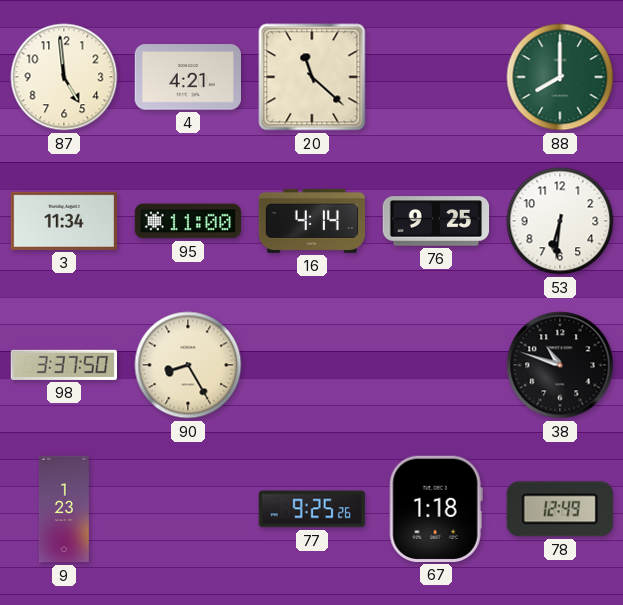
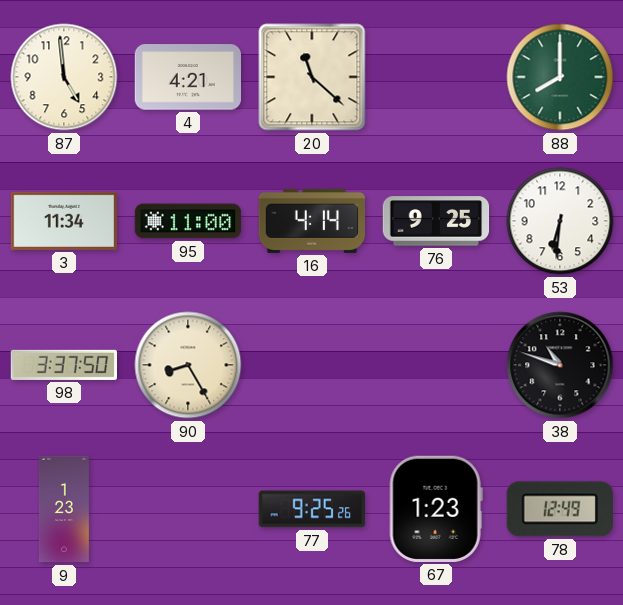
67: 1:18 -> 1:23
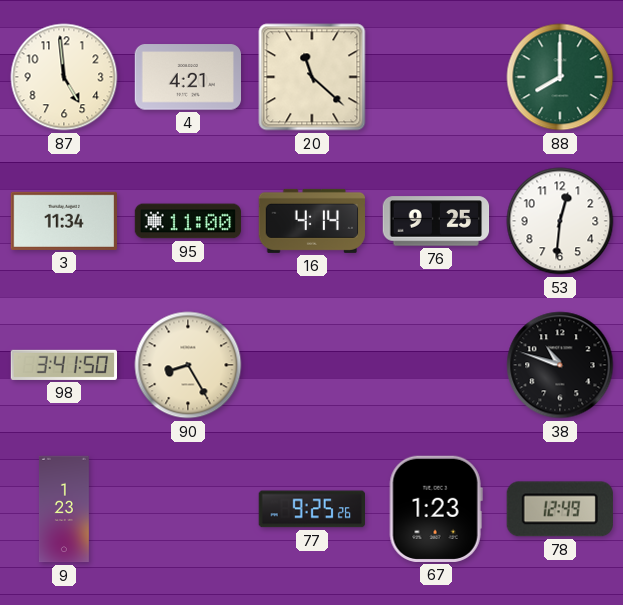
53: 6:31 -> 12:31
98: 3:37 -> 3:41
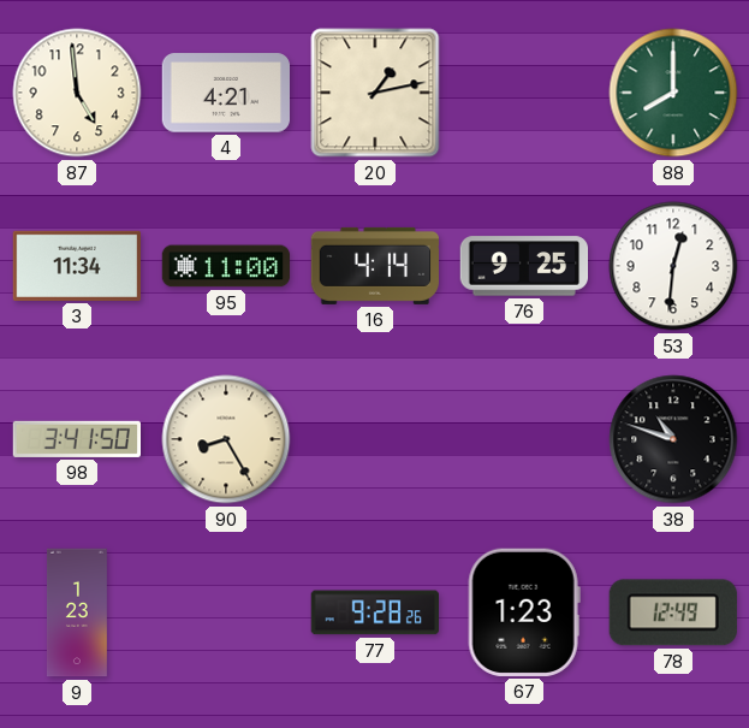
20: 11:22 -> 1:13
77: 9:25 -> 9:28
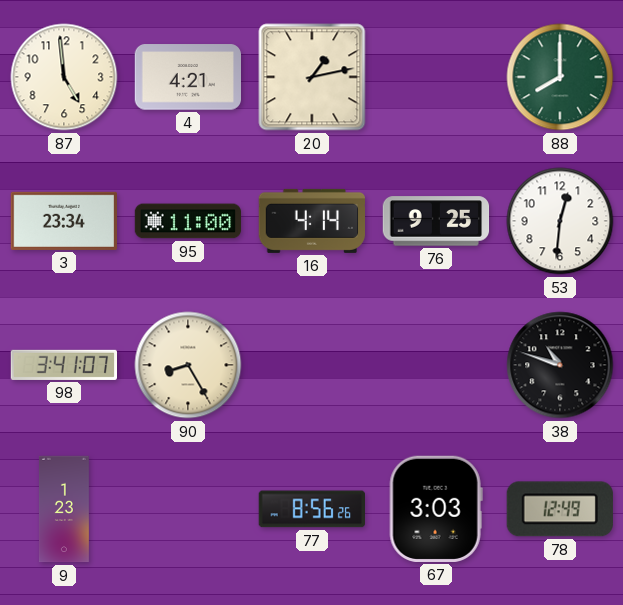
3: 11:34 -> 23:34
98: 3:41:50 -> 3:41:07
77: 9:28 -> 8:56
67: 1:23 -> 3:03
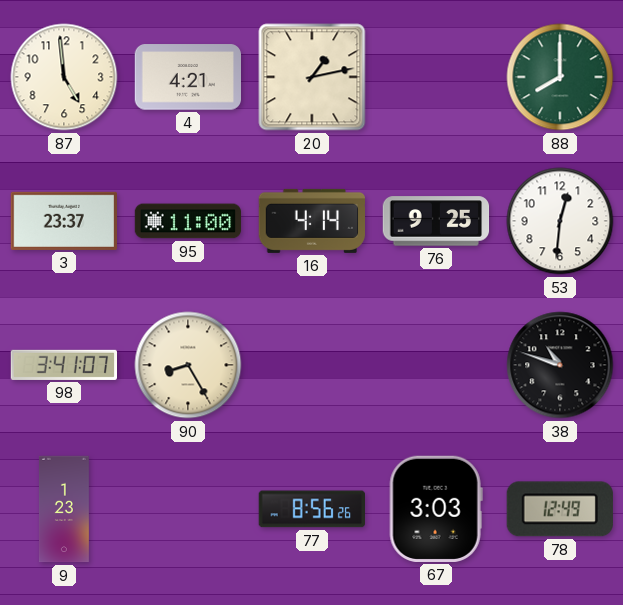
3: 23:34 -> 23:37
